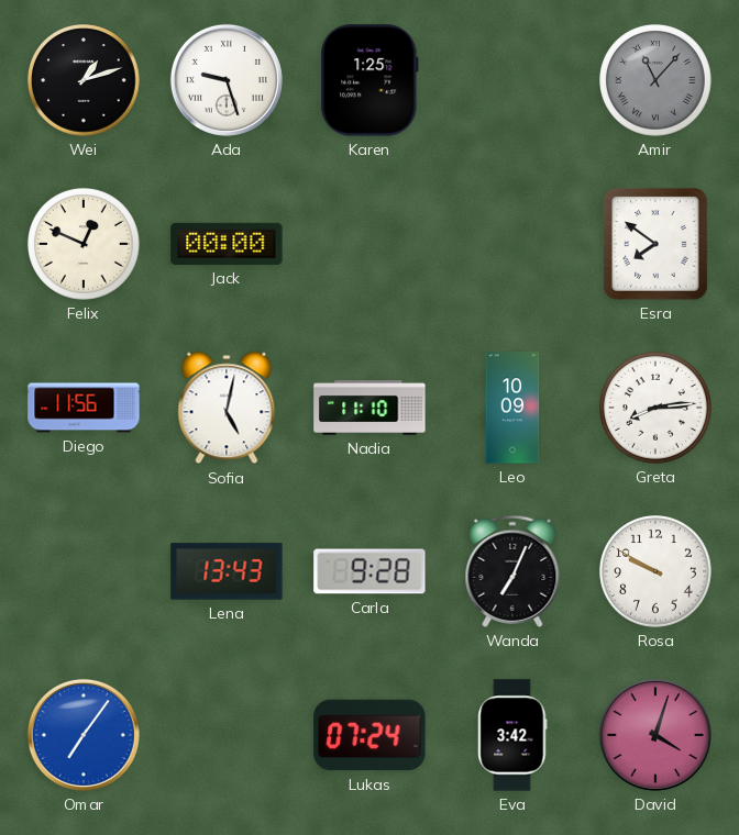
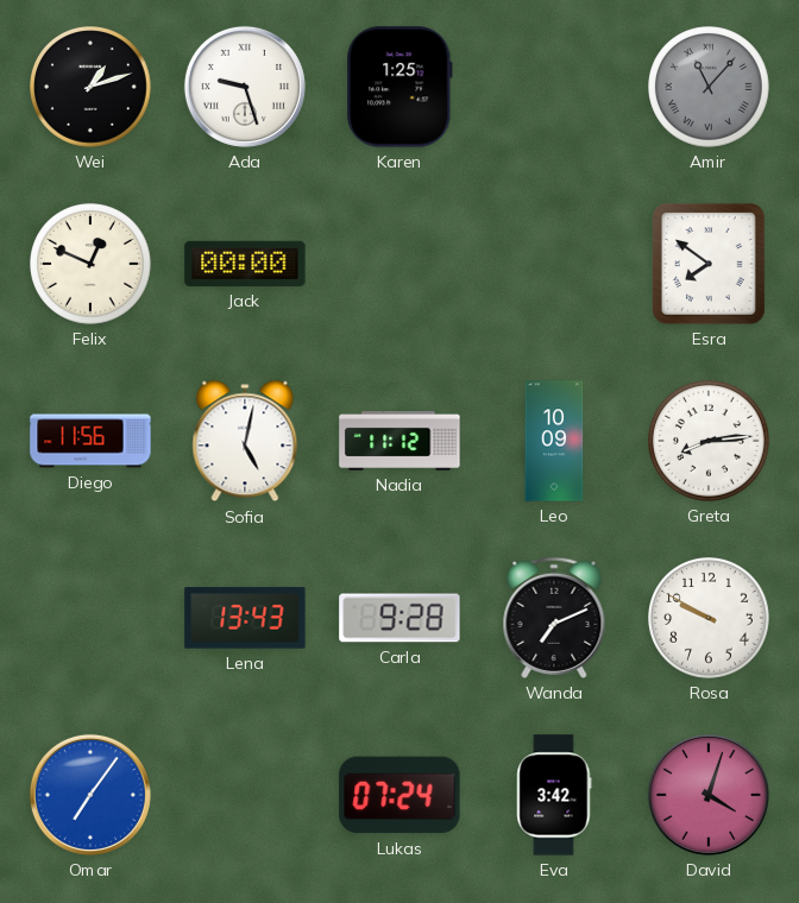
Nadia: 11:10 -> 11:12
Wanda: 7:04 -> 7:11
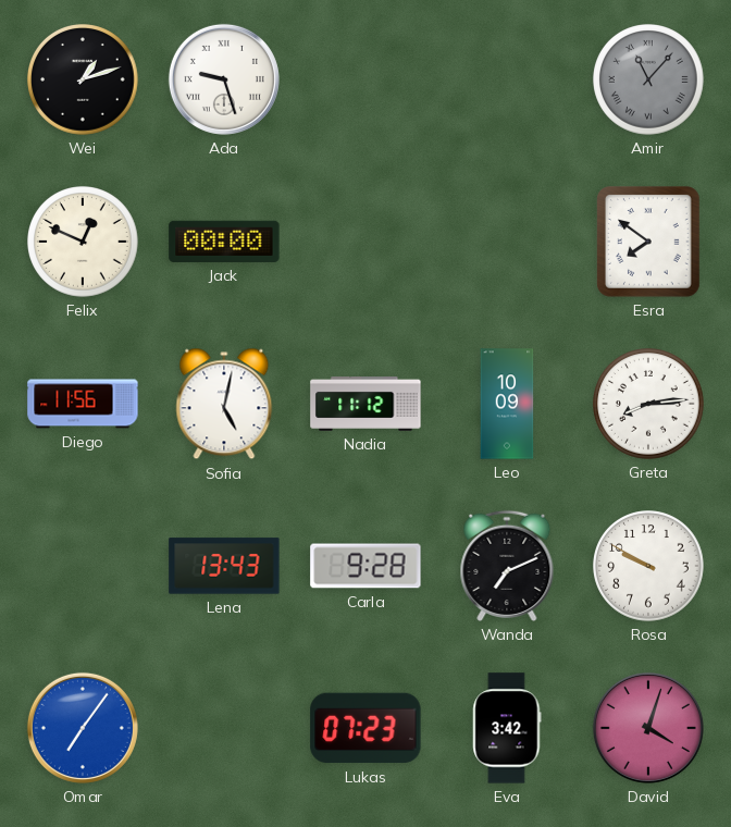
Karen: 1:25 -> none
Lukas: 07:24 -> 07:23
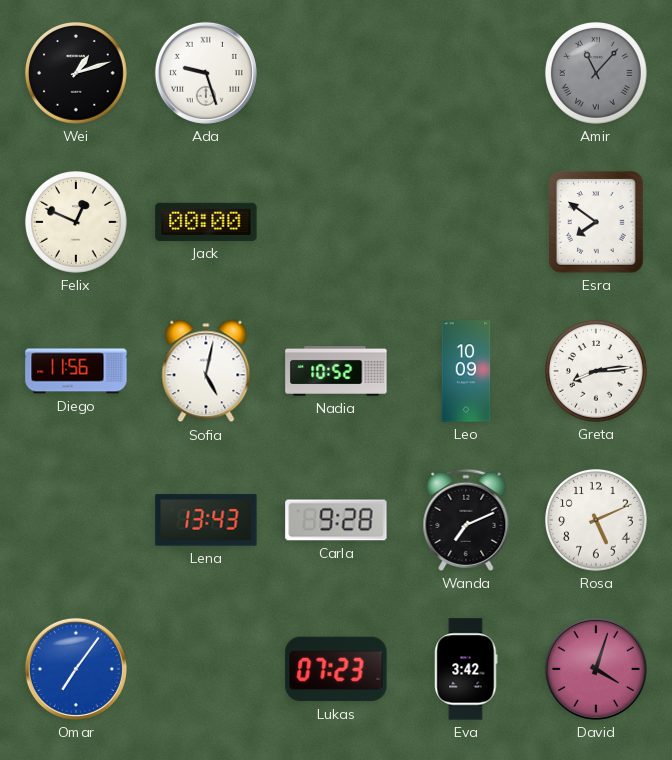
Nadia: 11:12 -> 10:52
Rosa: 9:50 -> 5:11
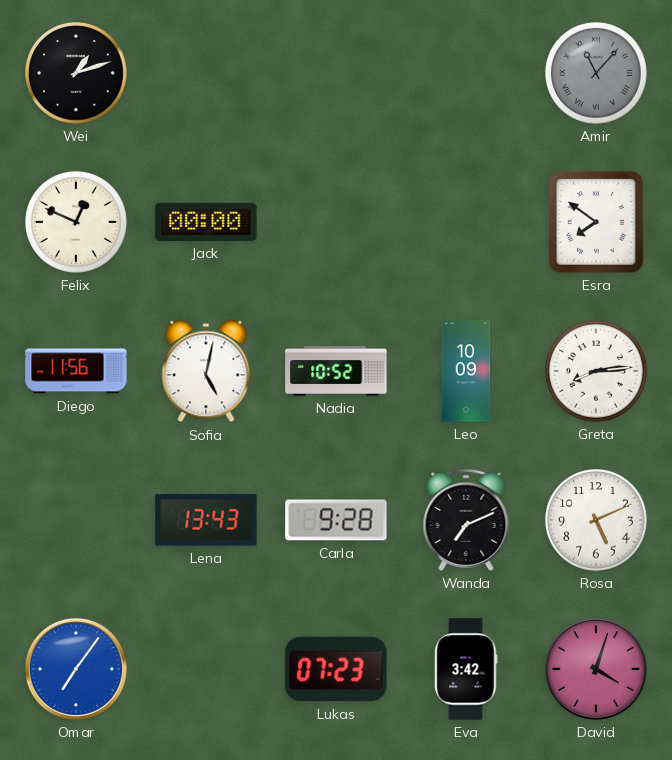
Ada: 9:27 -> none
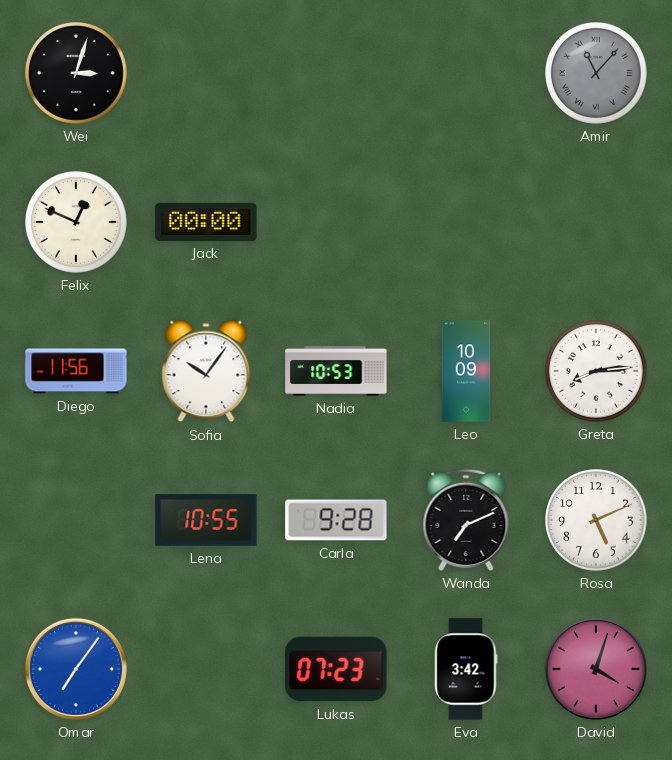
Wei: 1:12 -> 3:03
Esra: 7:51 -> none
Sofia: 5:02 -> 10:06
Nadia: 10:52 -> 10:53
Lena: 13:43 -> 10:55
